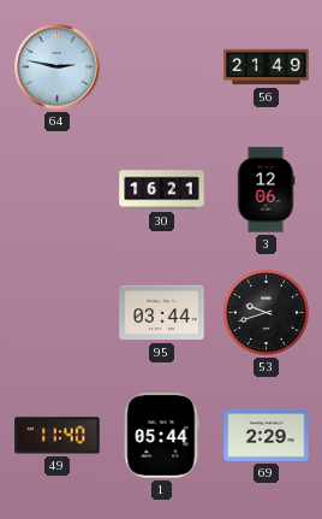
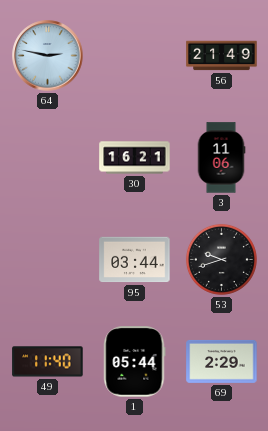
3: 12:06 -> 11:06
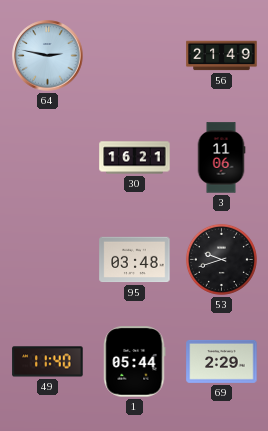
95: 03:44 -> 03:48
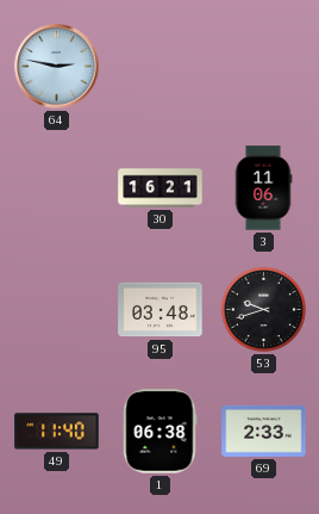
56: 21:49 -> none
1: 05:44 -> 06:38
69: 2:29 -> 2:33
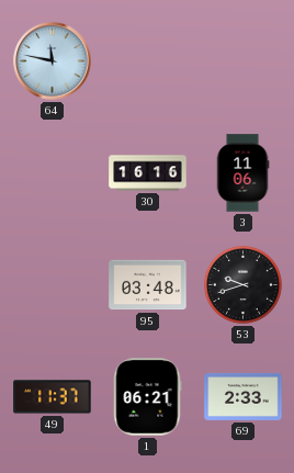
64: 2:47 -> 11:47
30: 16:21 -> 16:16
49: 11:40 -> 11:37
1: 06:38 -> 06:21
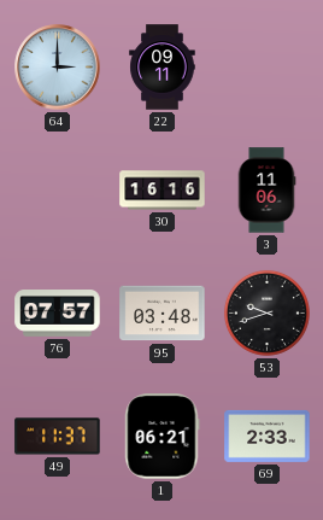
64: 11:47 -> 3:00
22: none -> 09:11
76: none -> 07:57
